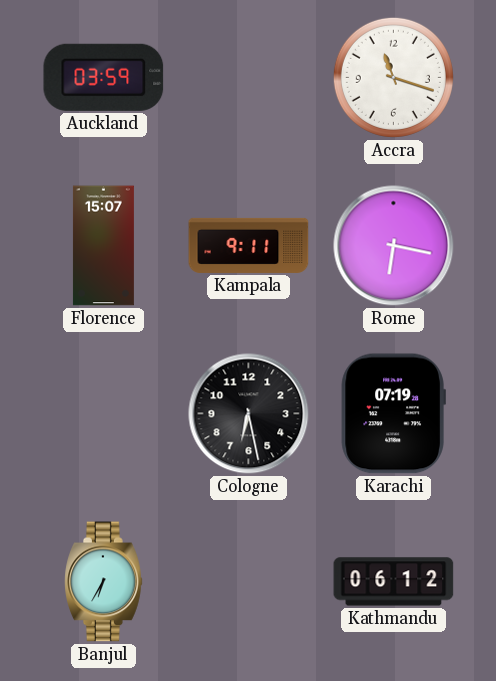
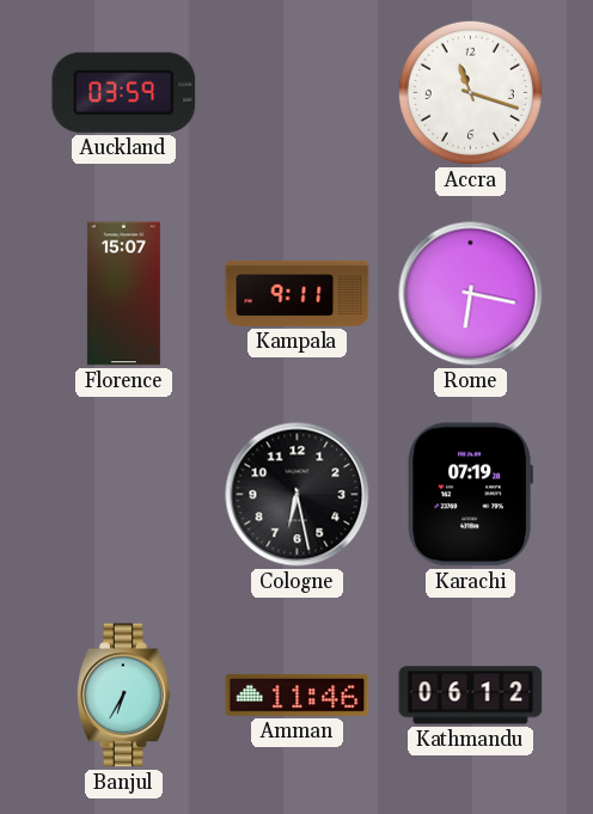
Amman: none -> 11:46
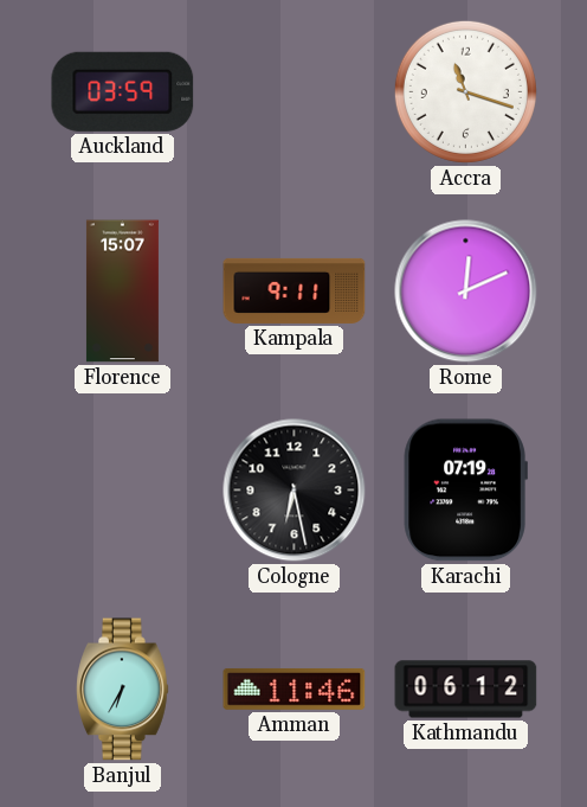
Rome: 6:17 -> 12:11
